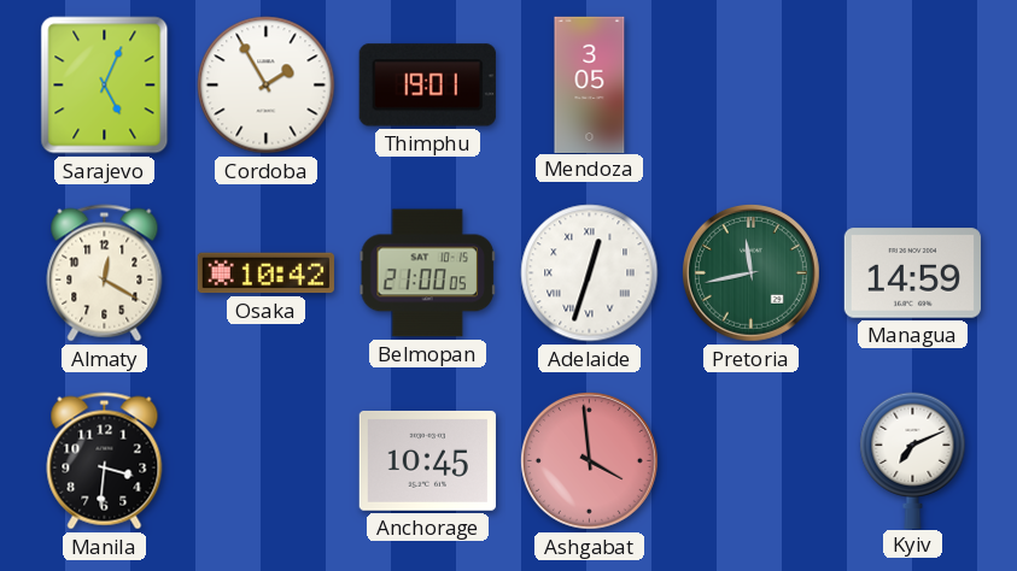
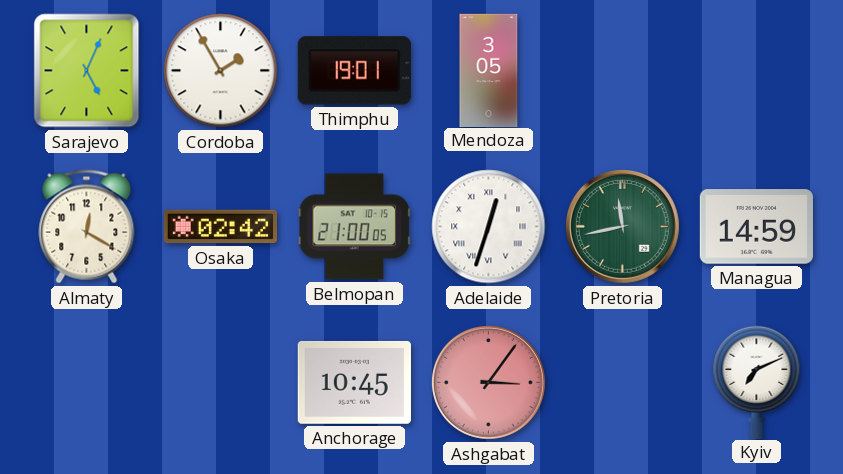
Osaka: 10:42 -> 02:42
Manila: 3:31 -> none
Ashgabat: 3:59 -> 3:06
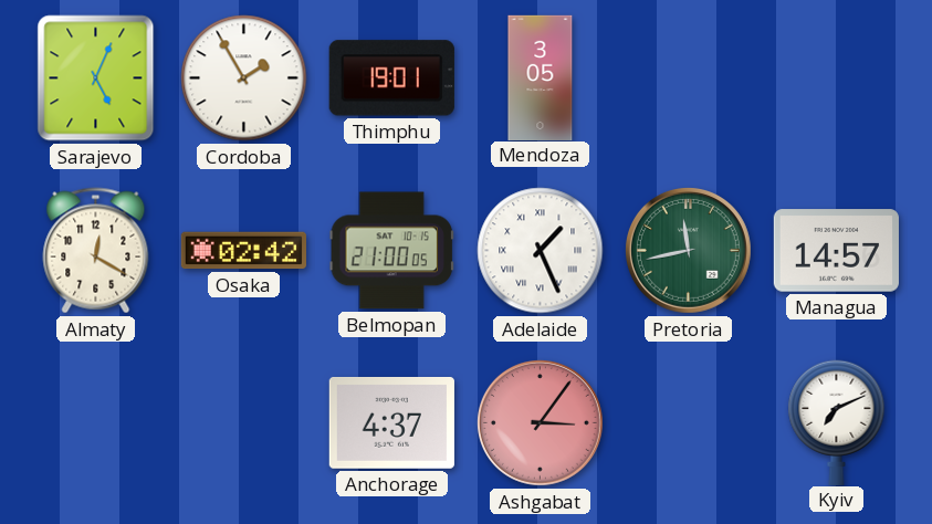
Adelaide: 12:33 -> 1:26
Managua: 14:59 -> 14:57
Anchorage: 10:45 -> 4:37
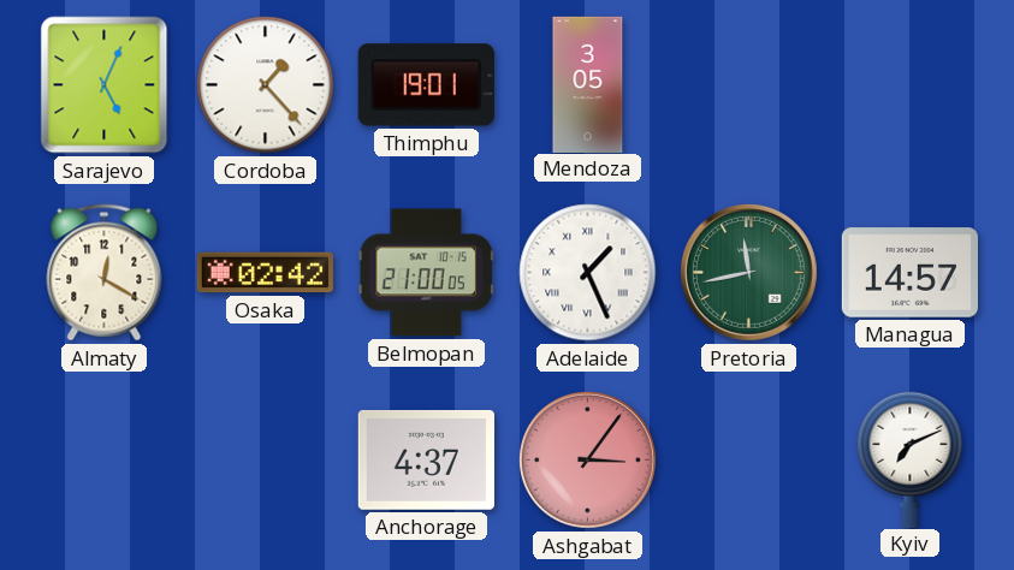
Cordoba: 1:55 -> 1:23
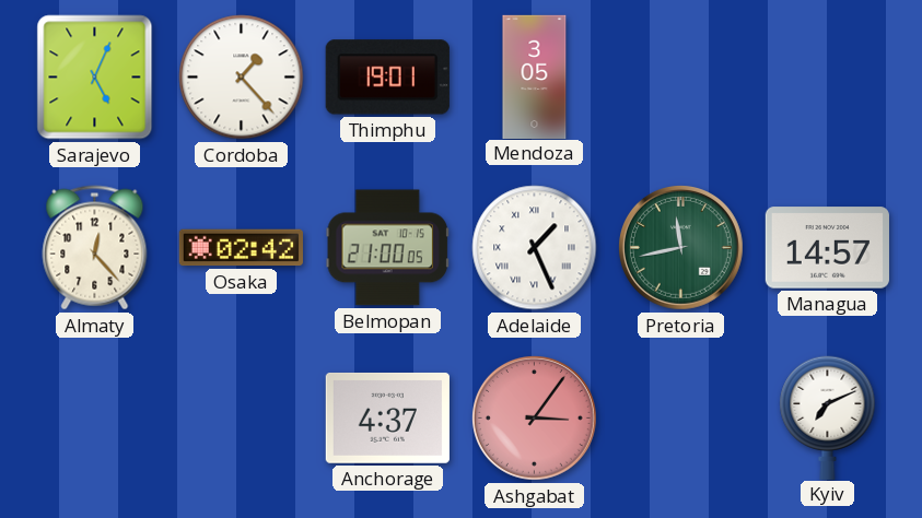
Almaty: 12:20 -> 12:23
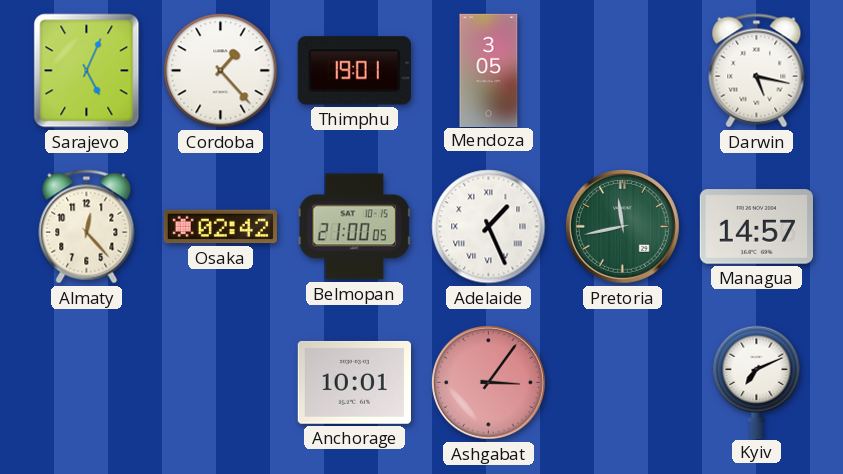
Darwin: none -> 5:17
Anchorage: 4:37 -> 10:01
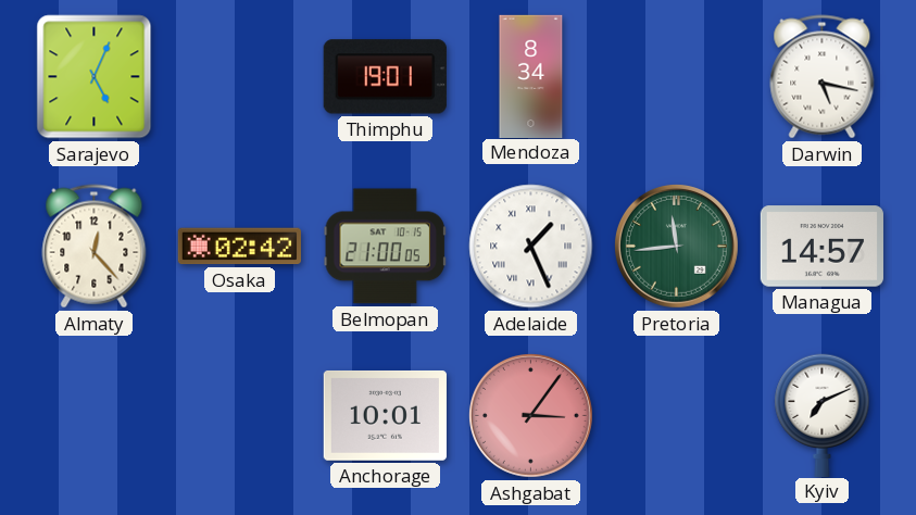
Cordoba: 1:23 -> none
Mendoza: 3:05 -> 8:34
Pretoria: 11:43 -> 11:44
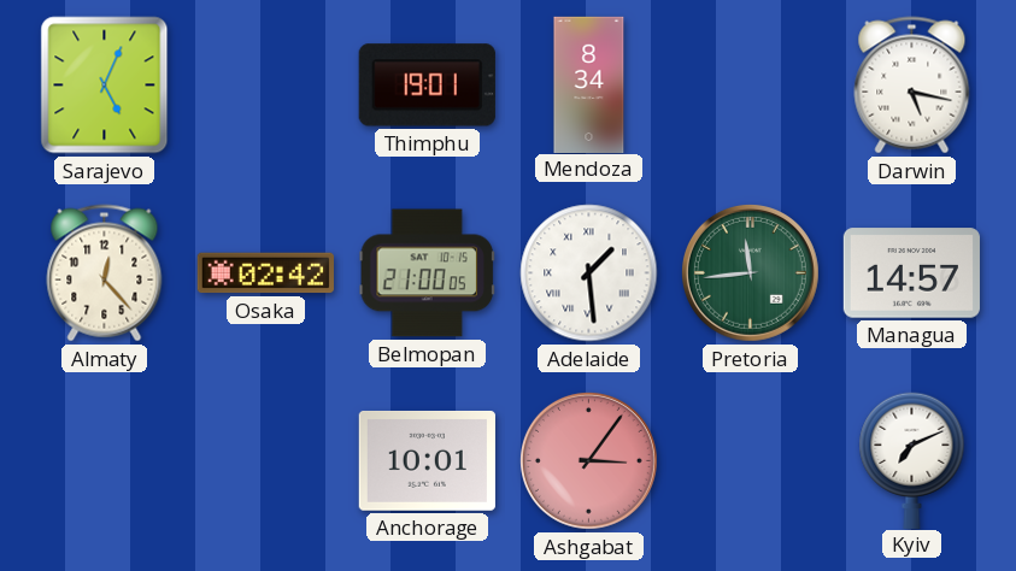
Adelaide: 1:26 -> 1:29
